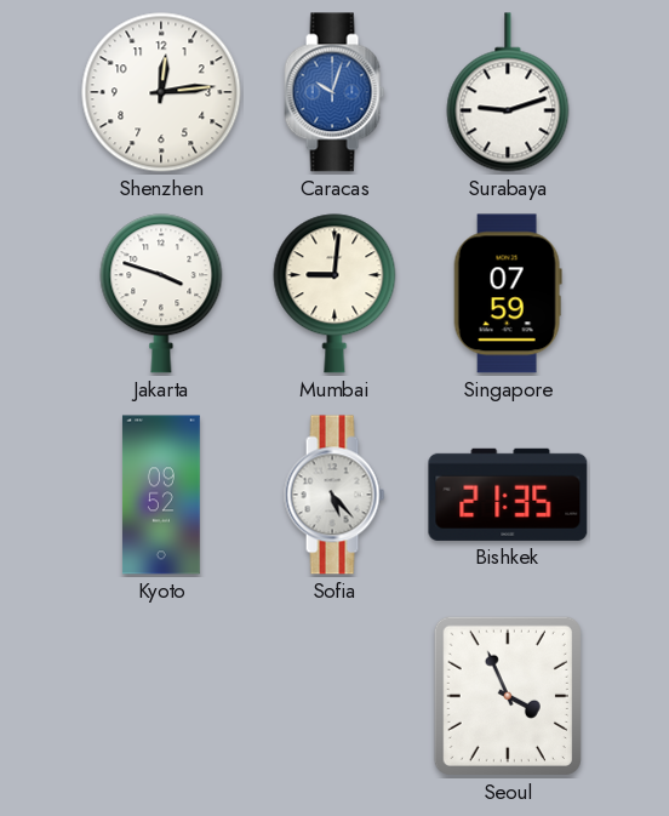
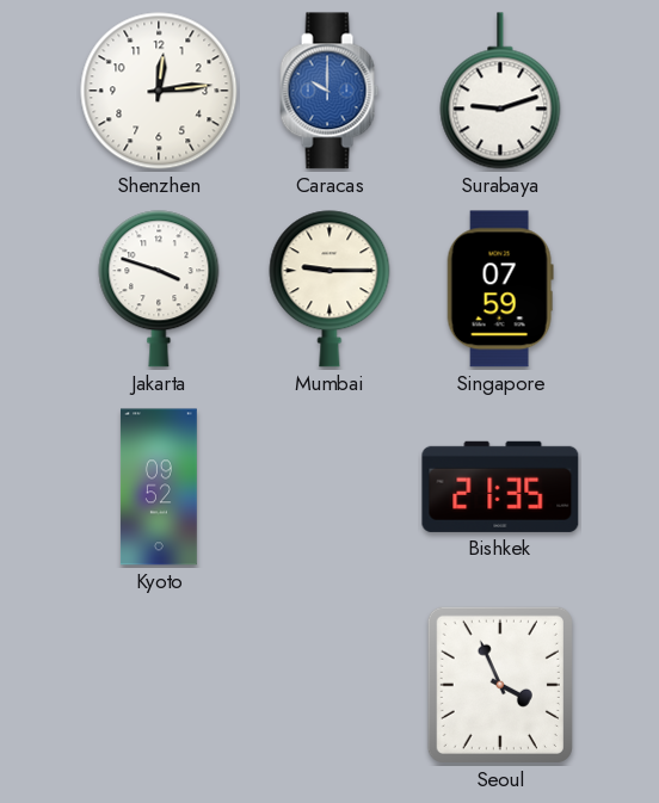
Caracas: 10:03 -> 10:00
Mumbai: 9:01 -> 9:15
Sofia: 5:23 -> none
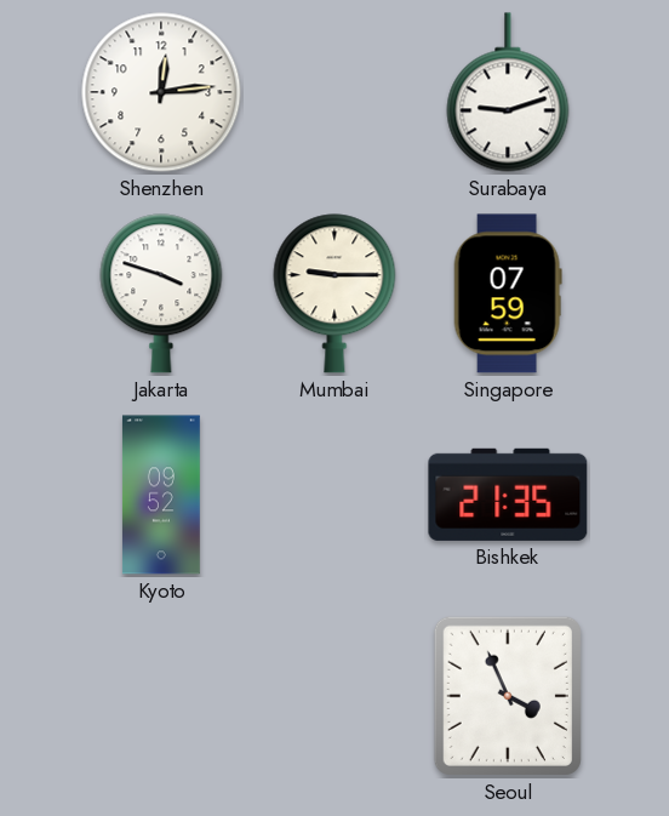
Caracas: 10:00 -> none
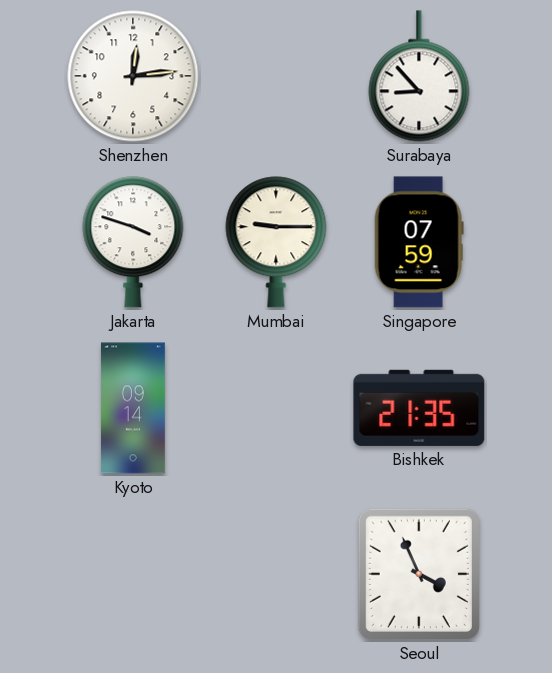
Surabaya: 9:12 -> 8:53
Kyoto: 09:52 -> 09:14
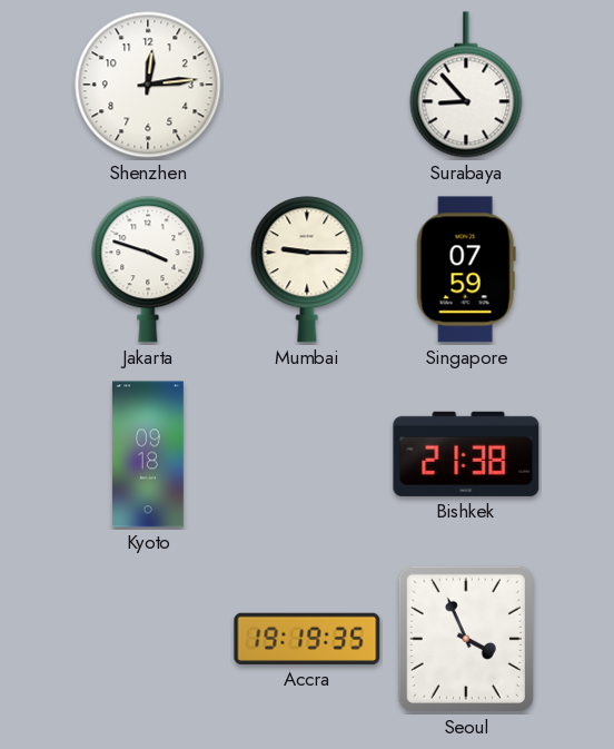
Kyoto: 09:14 -> 09:18
Bishkek: 21:35 -> 21:38
Accra: none -> 19:19
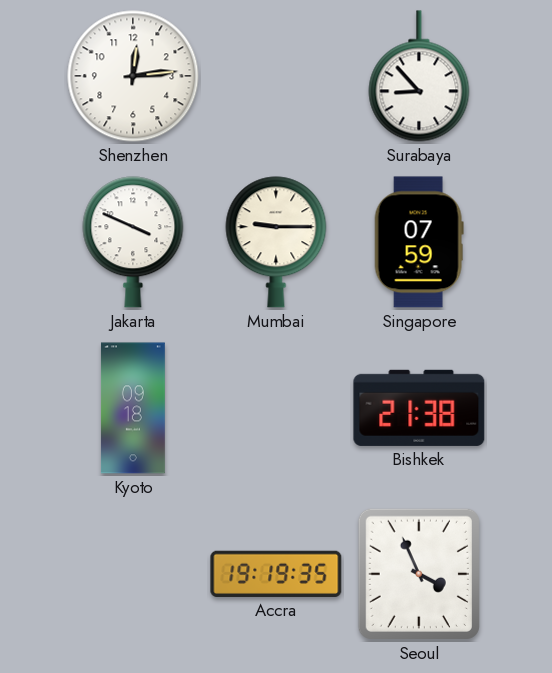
Jakarta: 3:48 -> 3:49
